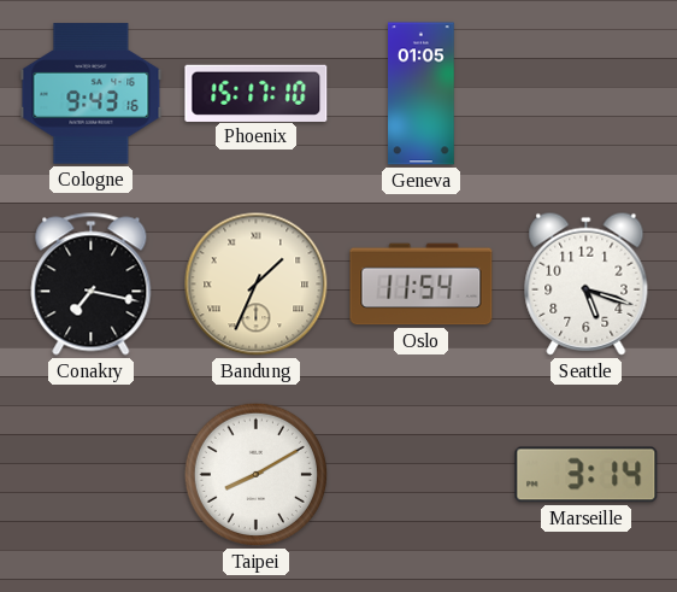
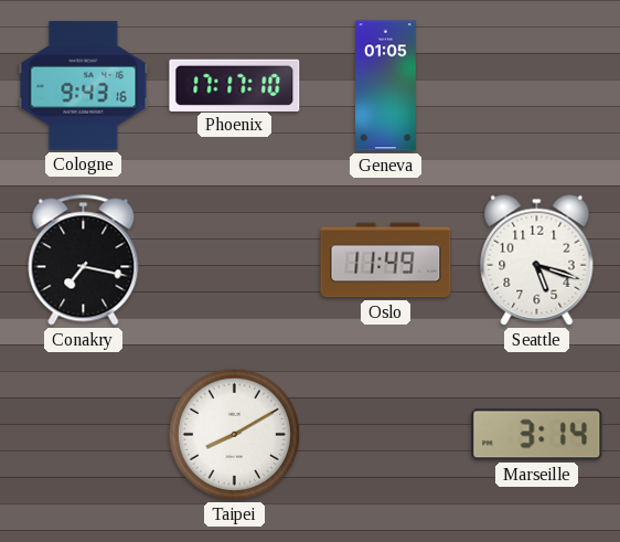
Phoenix: 15:17 -> 17:17
Bandung: 1:34 -> none
Oslo: 11:54 -> 11:49
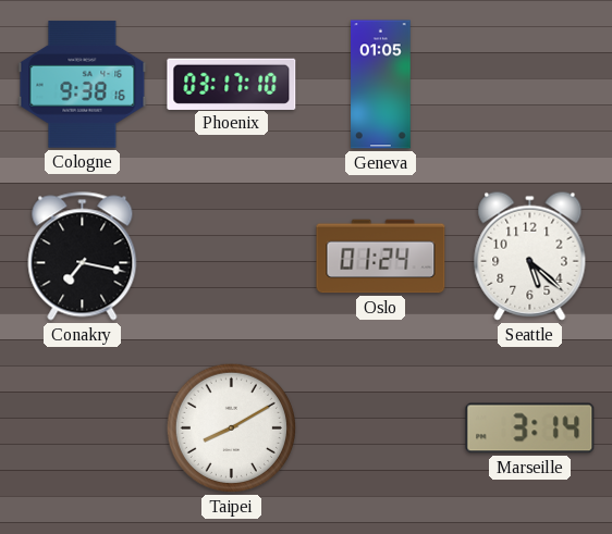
Cologne: 9:43 -> 9:38
Phoenix: 17:17 -> 03:17
Oslo: 11:49 -> 01:24
Seattle: 5:18 -> 5:22
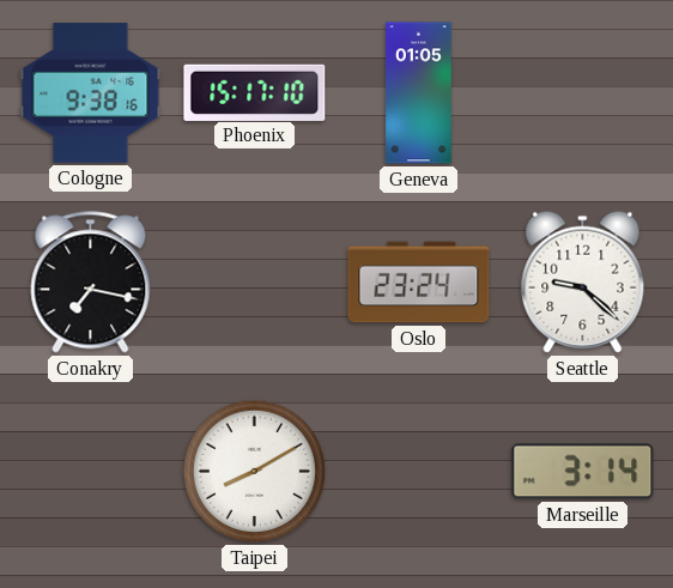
Phoenix: 03:17 -> 15:17
Oslo: 01:24 -> 23:24
Seattle: 5:22 -> 9:22
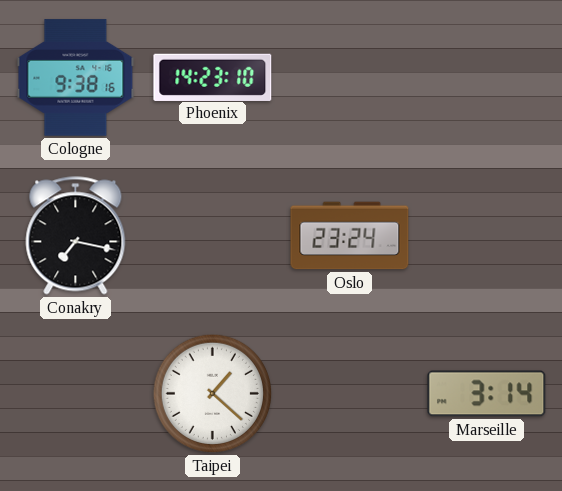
Phoenix: 15:17 -> 14:23
Geneva: 01:05 -> none
Seattle: 9:22 -> none
Taipei: 8:10 -> 1:22
